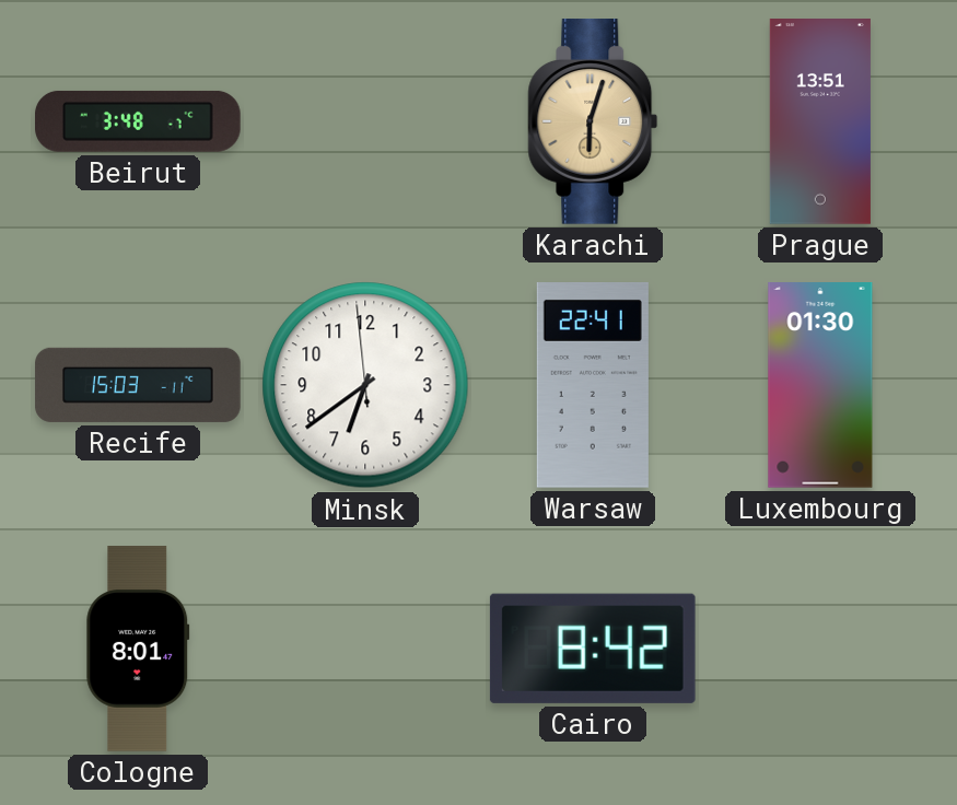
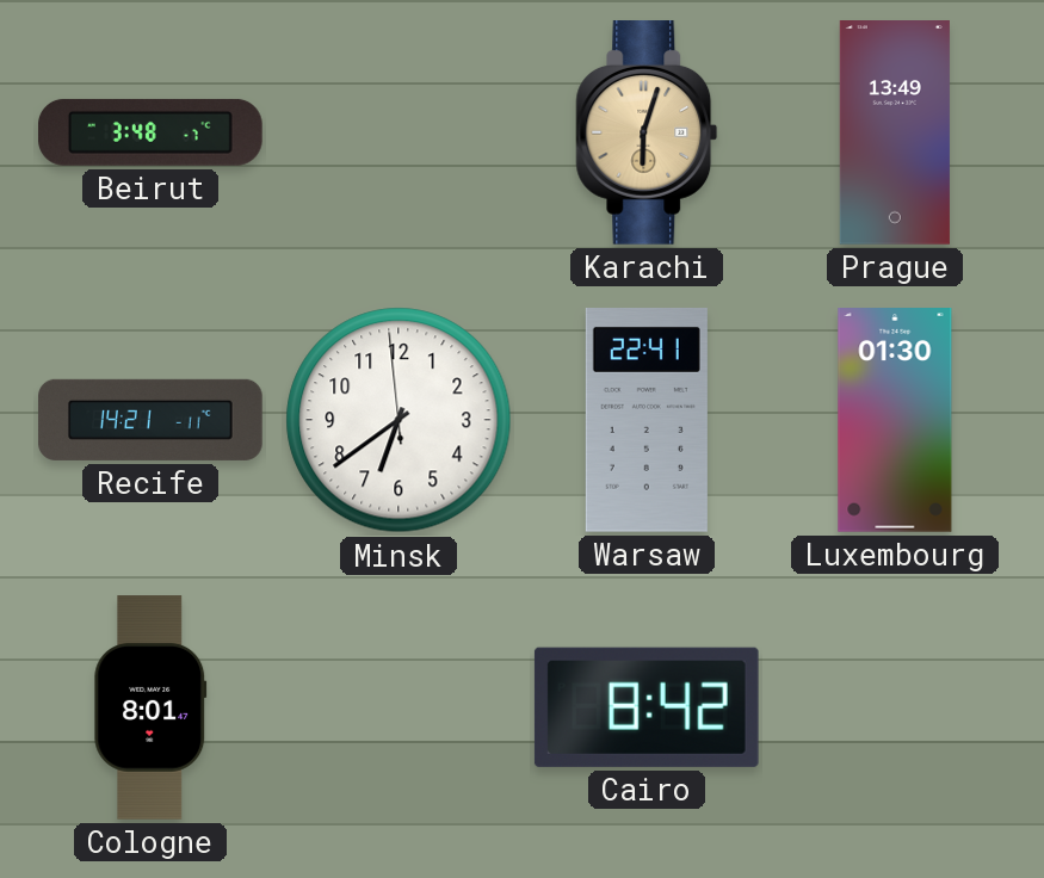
Prague: 13:51 -> 13:49
Recife: 15:03 -> 14:21
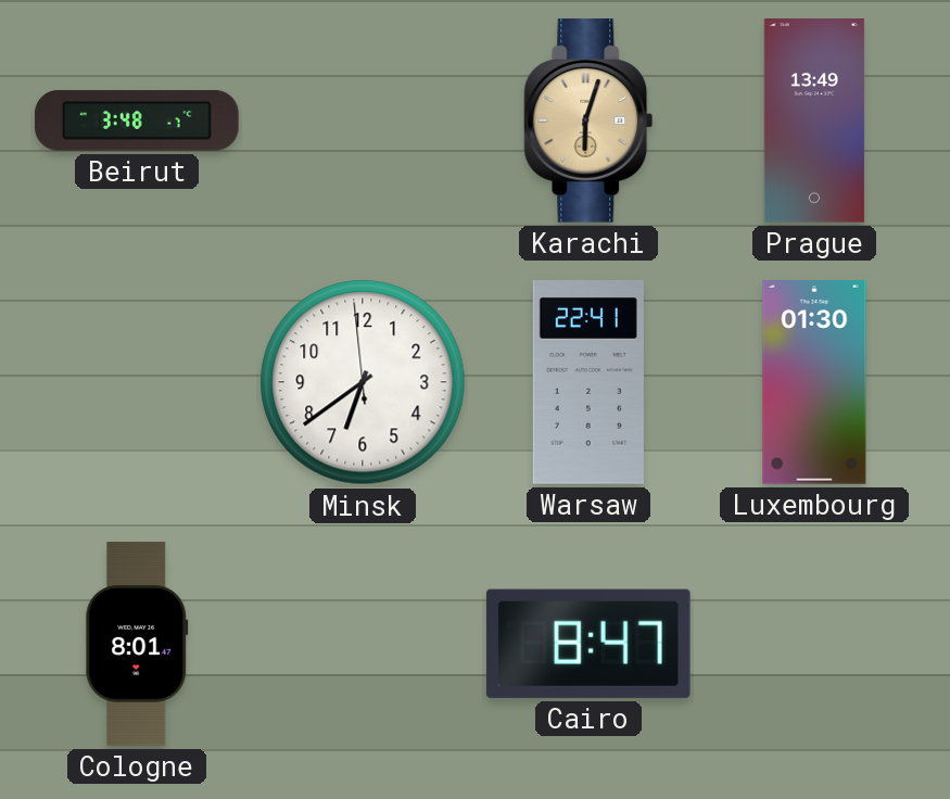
Recife: 14:21 -> none
Cairo: 8:42 -> 8:47
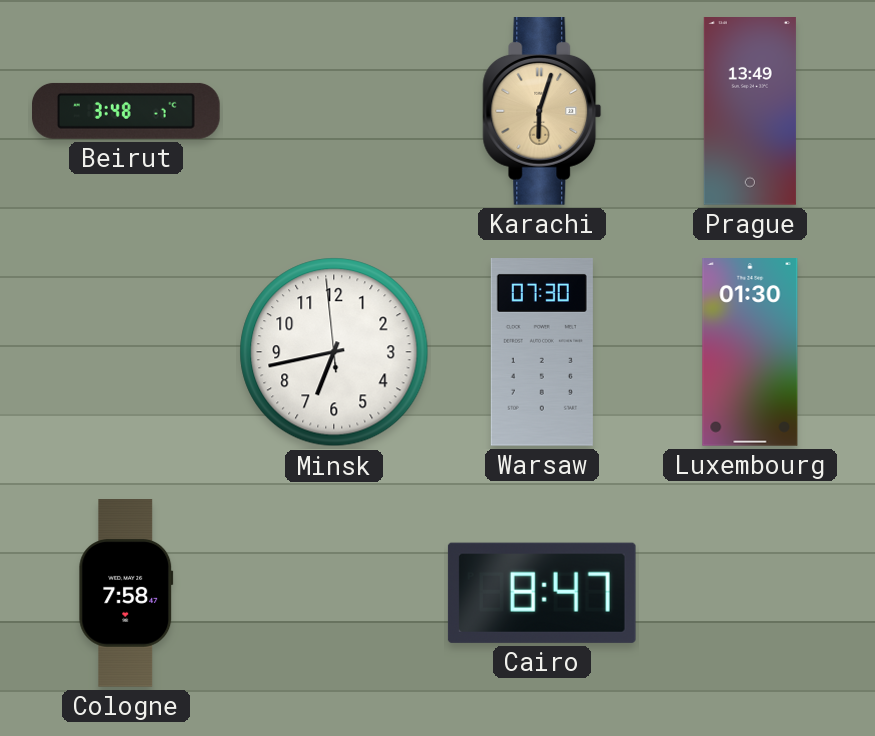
Minsk: 6:38 -> 6:42
Warsaw: 22:41 -> 07:30
Cologne: 8:01 -> 7:58
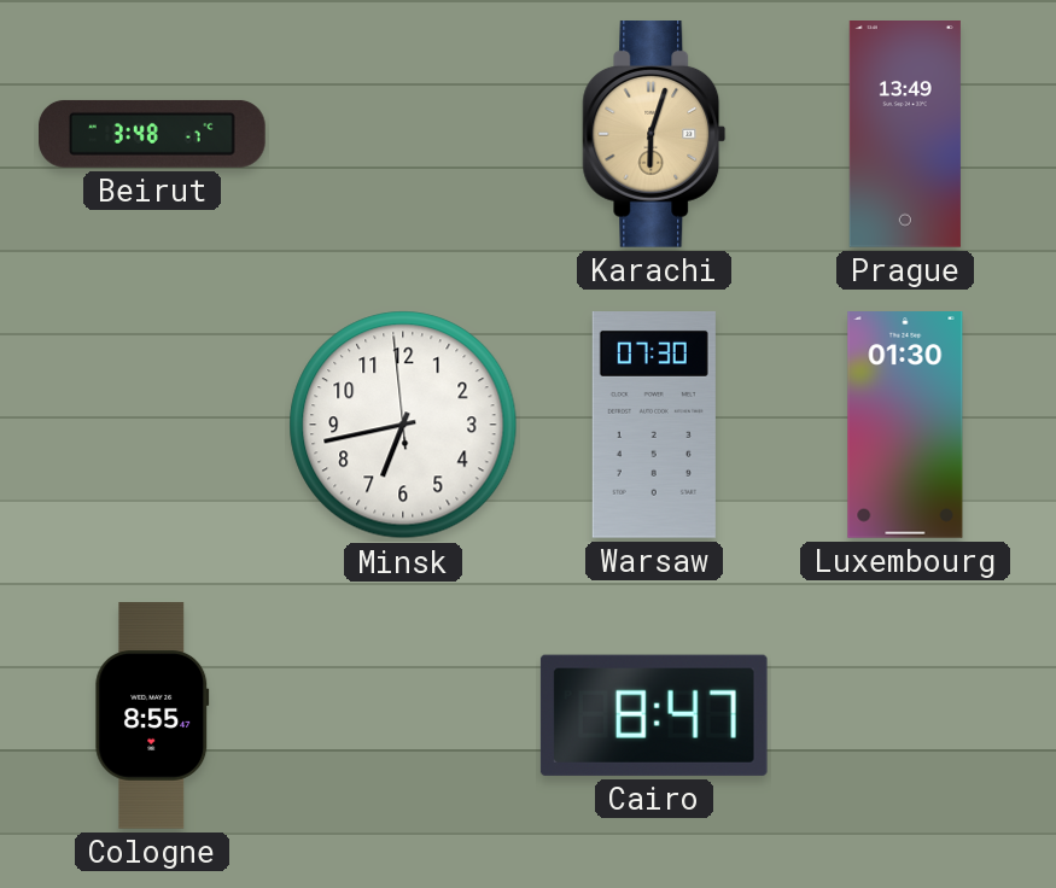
Cologne: 7:58 -> 8:55
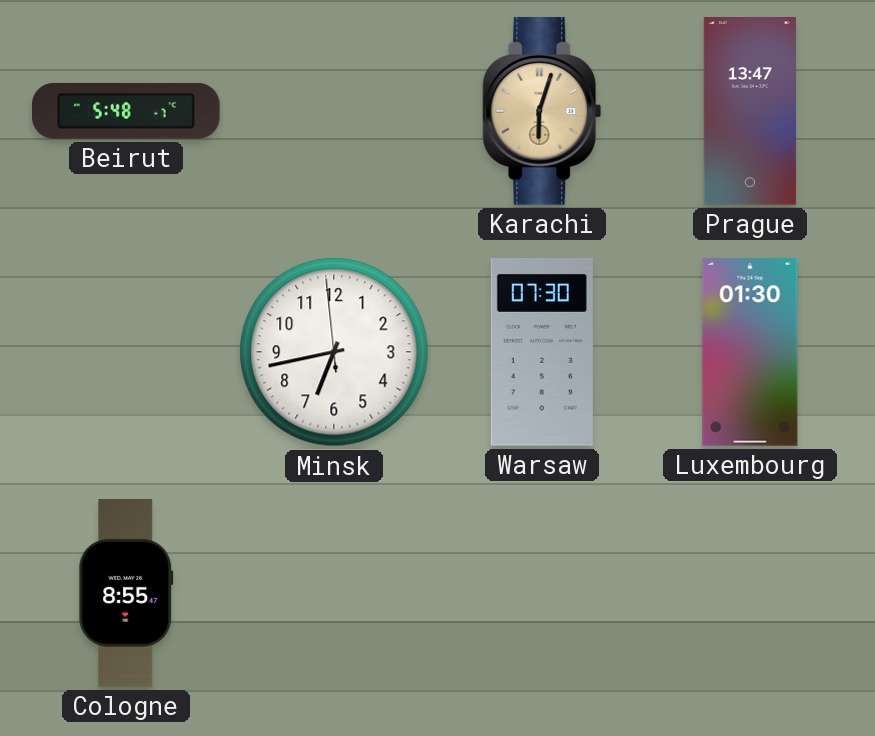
Beirut: 3:48 -> 5:48
Prague: 13:49 -> 13:47
Cairo: 8:47 -> none
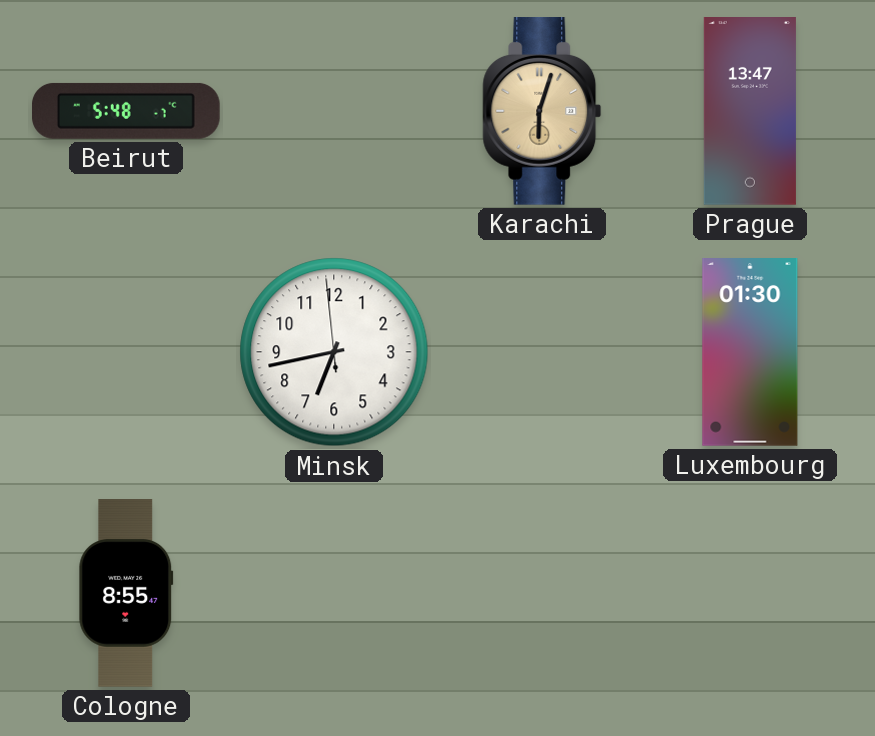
Warsaw: 07:30 -> none
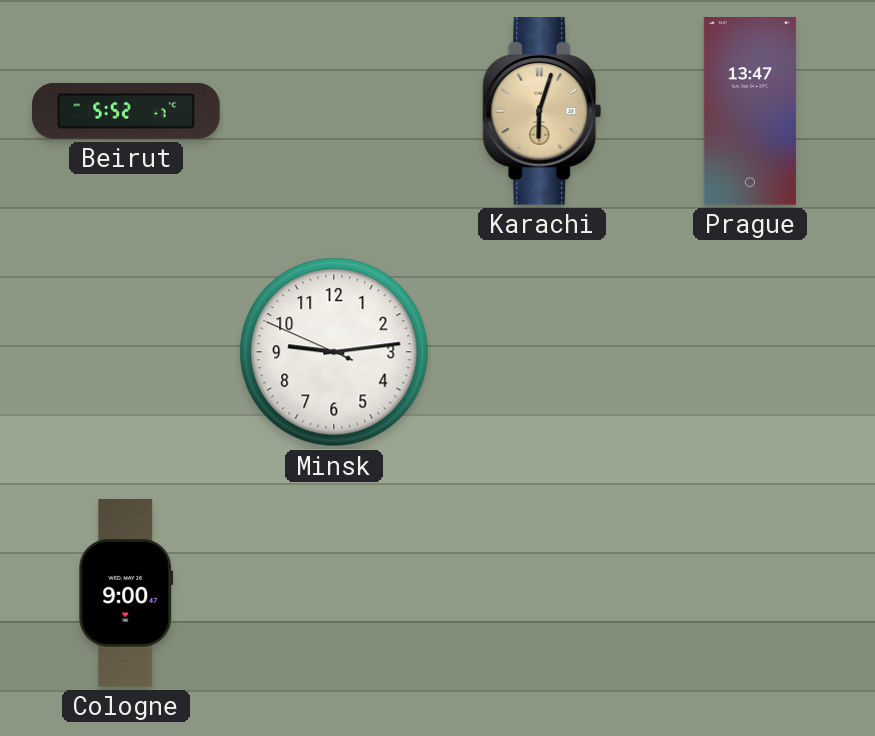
Beirut: 5:48 -> 5:52
Minsk: 6:42 -> 9:13
Luxembourg: 01:30 -> none
Cologne: 8:55 -> 9:00
